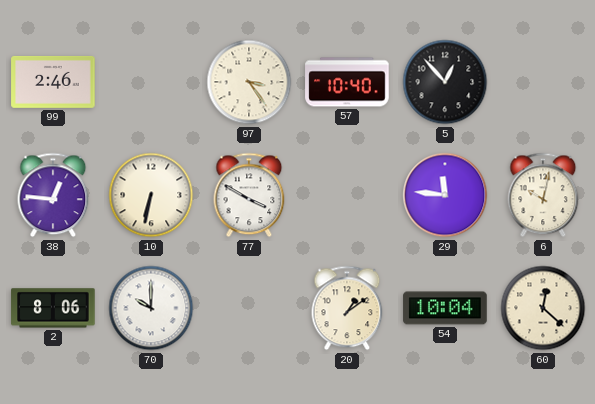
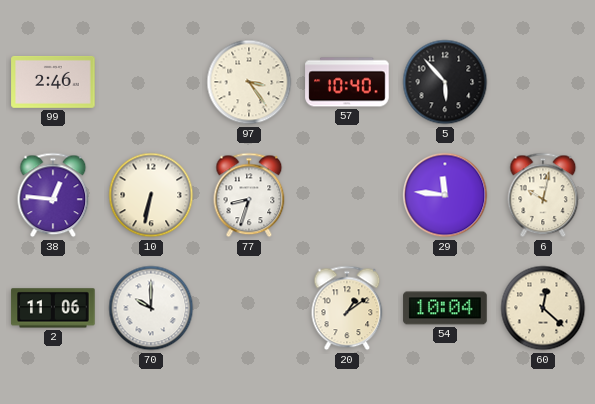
5: 12:53 -> 5:53
77: 3:50 -> 8:33
2: 8:06 -> 11:06
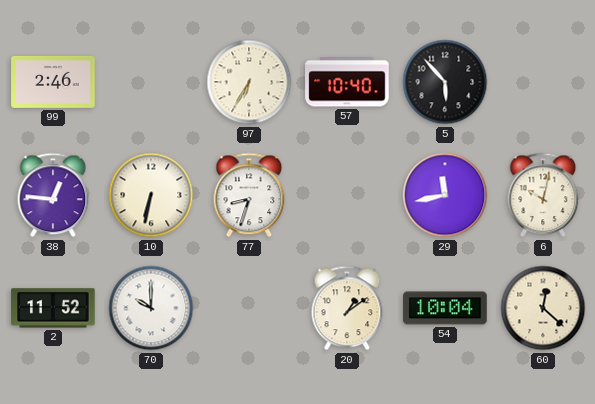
97: 3:24 -> 6:35
29: 11:46 -> 11:43
2: 11:06 -> 11:52
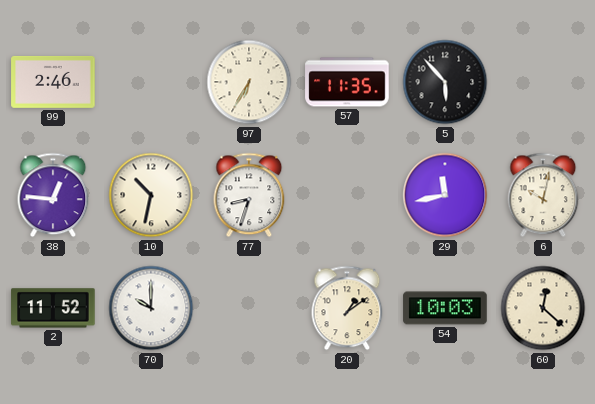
57: 10:40 -> 11:35
10: 6:32 -> 10:32
54: 10:04 -> 10:03
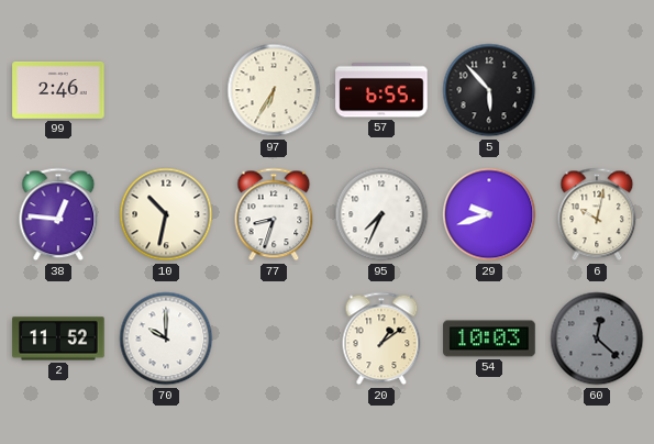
57: 11:35 -> 6:55
95: none -> 7:34
29: 11:43 -> 9:42
60 dial: cream -> grey
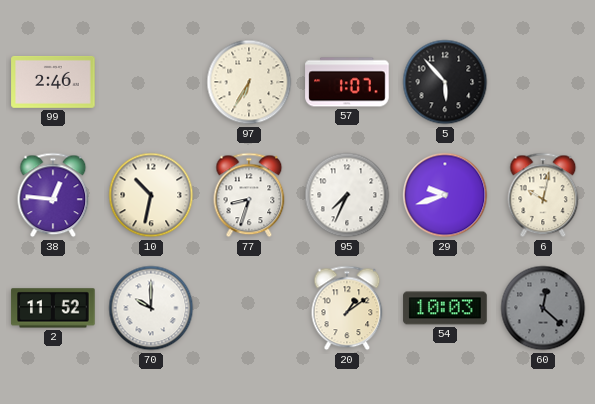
57: 6:55 -> 1:07
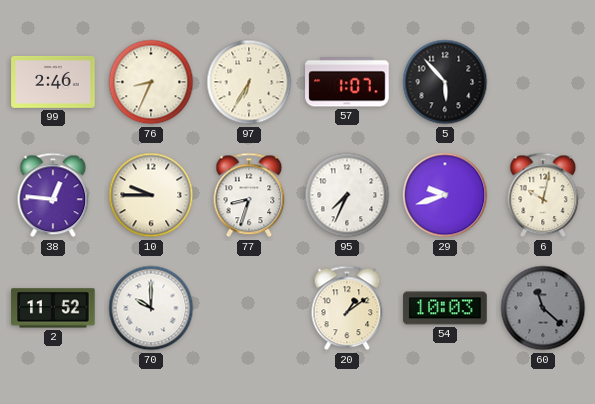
76: none -> 8:34
10: 10:32 -> 9:45
60: 12:22 -> 11:22
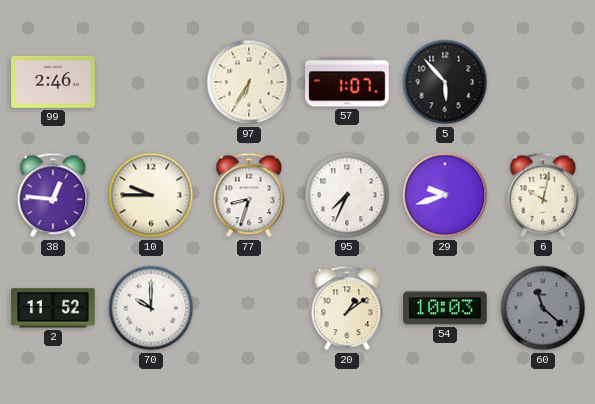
76: 8:34 -> none
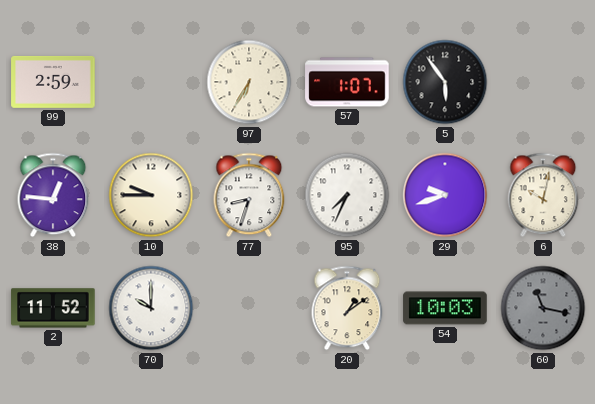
99: 2:46 -> 2:59
5: 5:53 -> 5:54
60: 11:22 -> 11:17
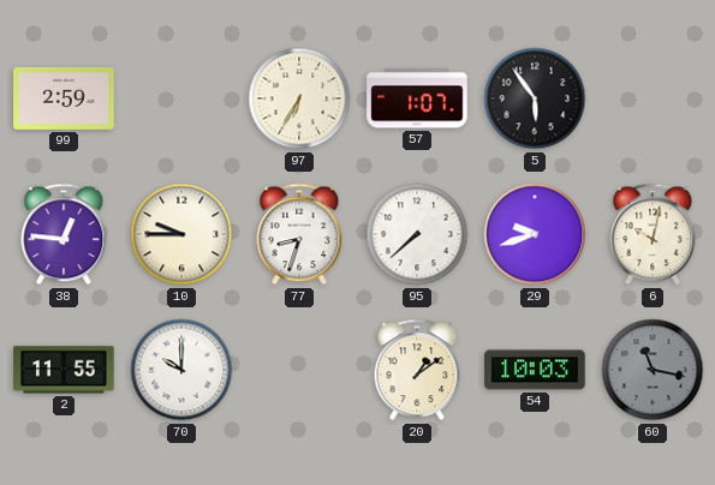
95: 7:34 -> 7:38
2: 11:52 -> 11:55
